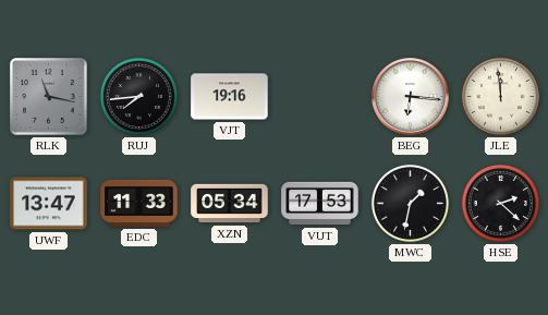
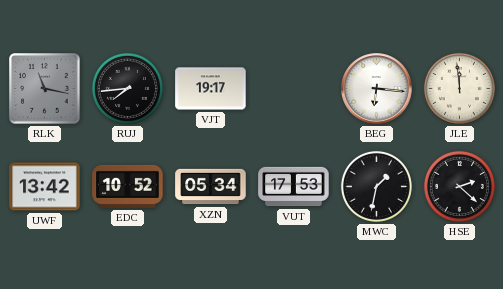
VJT: 19:16 -> 19:17
UWF: 13:47 -> 13:42
EDC: 11:33 -> 10:52
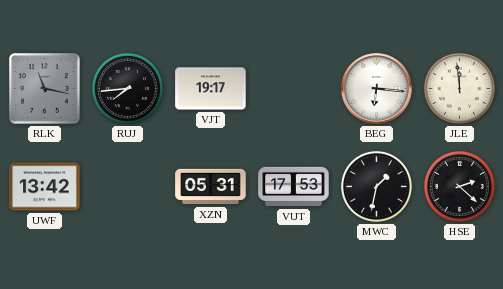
EDC: 10:52 -> none
XZN: 05:34 -> 05:31
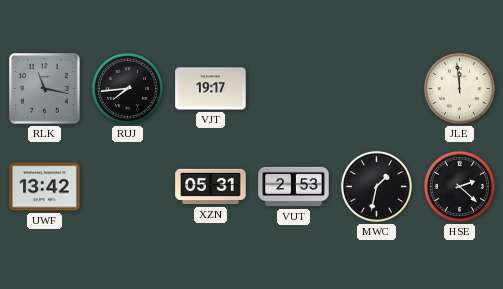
BEG: 6:16 -> none
VUT: 17:53 -> 2:53
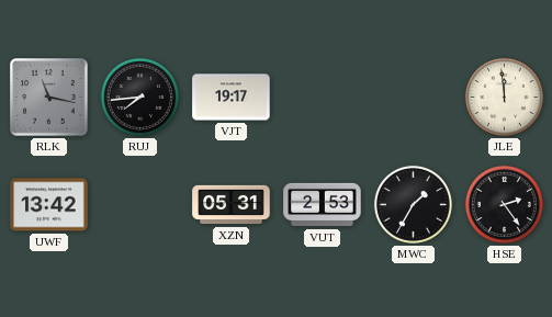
MWC: 1:32 -> 1:35
HSE: 2:22 -> 2:24
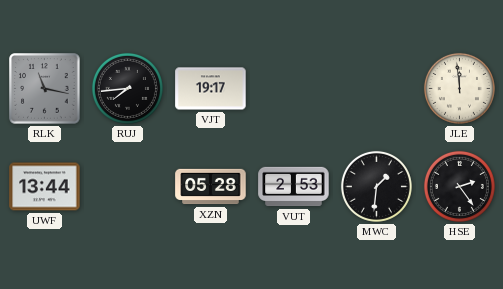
UWF: 13:42 -> 13:44
XZN: 05:31 -> 05:28
MWC: 1:35 -> 1:31
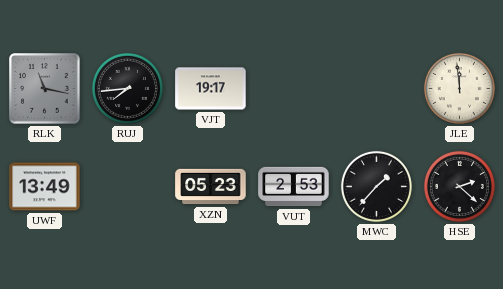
UWF: 13:44 -> 13:49
XZN: 05:28 -> 05:23
MWC: 1:31 -> 1:37
HSE: 2:24 -> 2:22
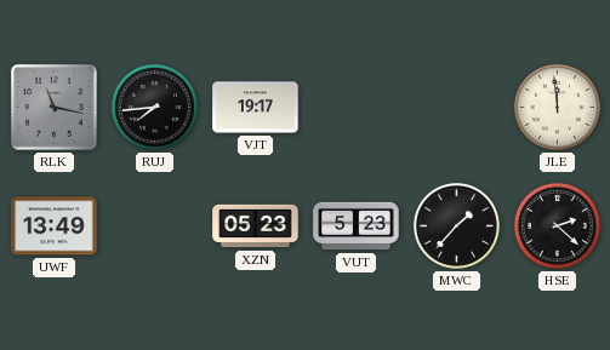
VUT: 2:53 -> 5:23
